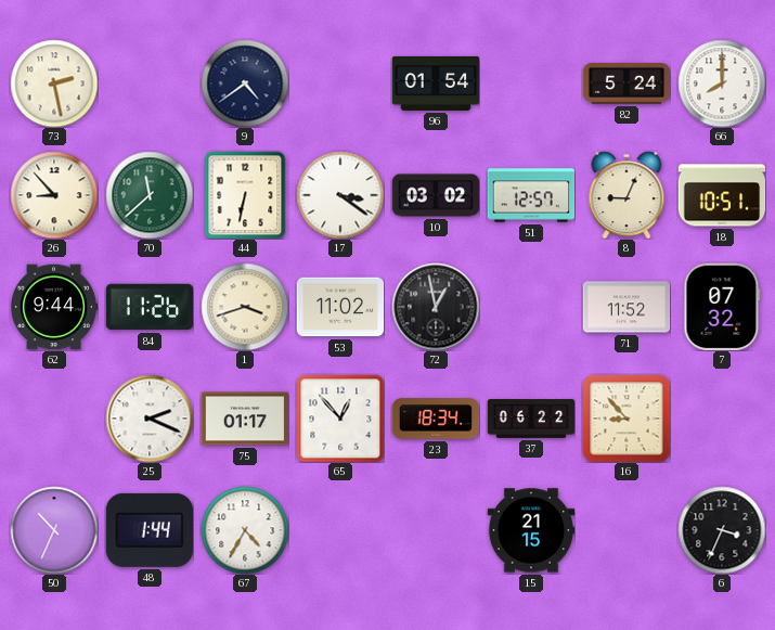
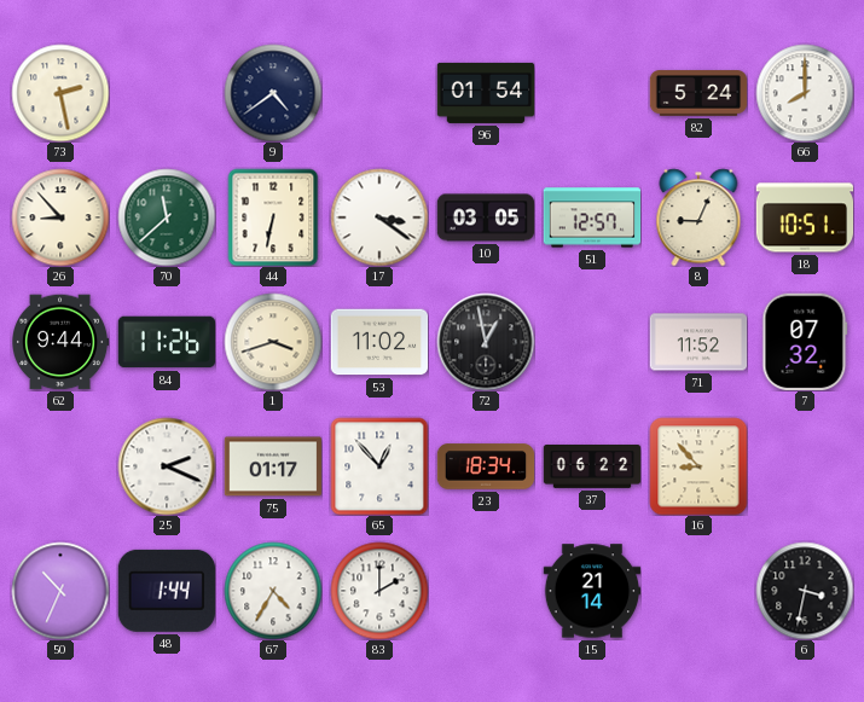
10: 03:02 -> 03:05
83: none -> 2:00
15: 21:15 -> 21:14
6: 3:34 -> 3:32
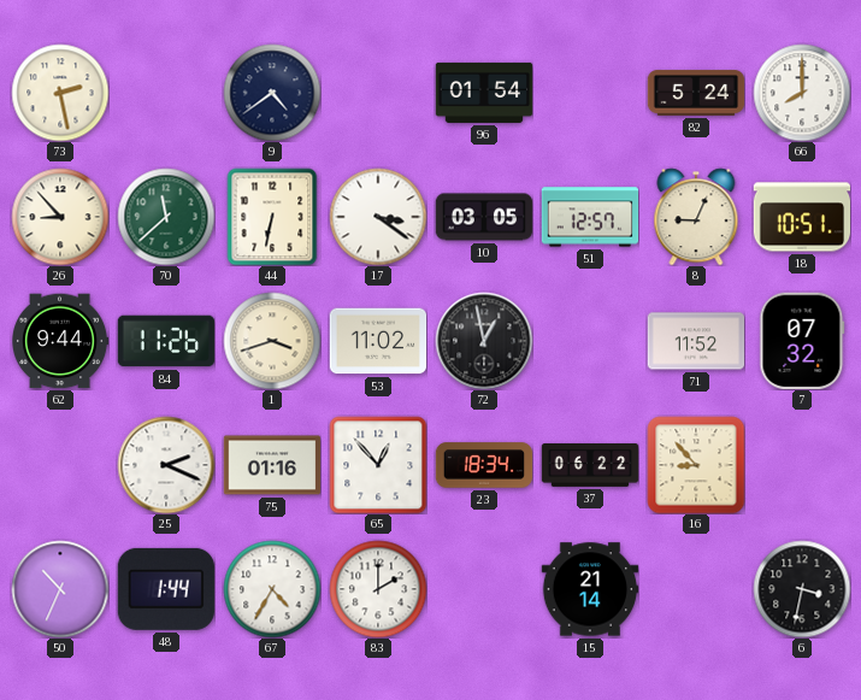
75: 01:17 -> 01:16
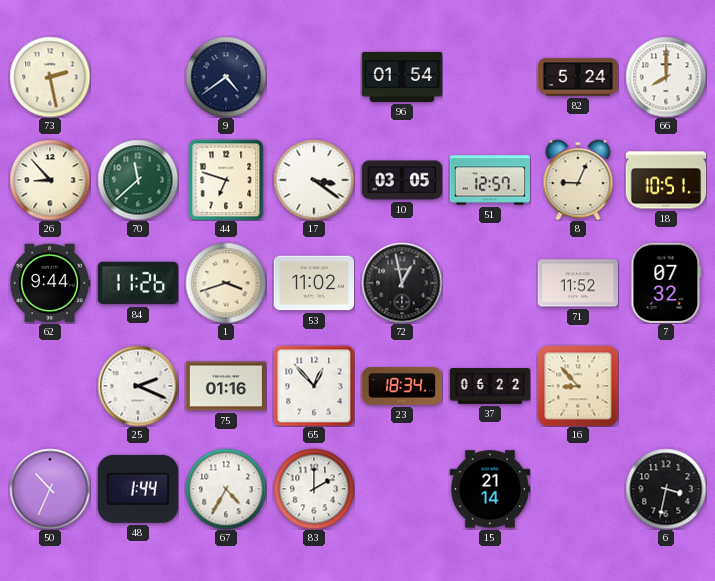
44: 6:32 -> 6:48
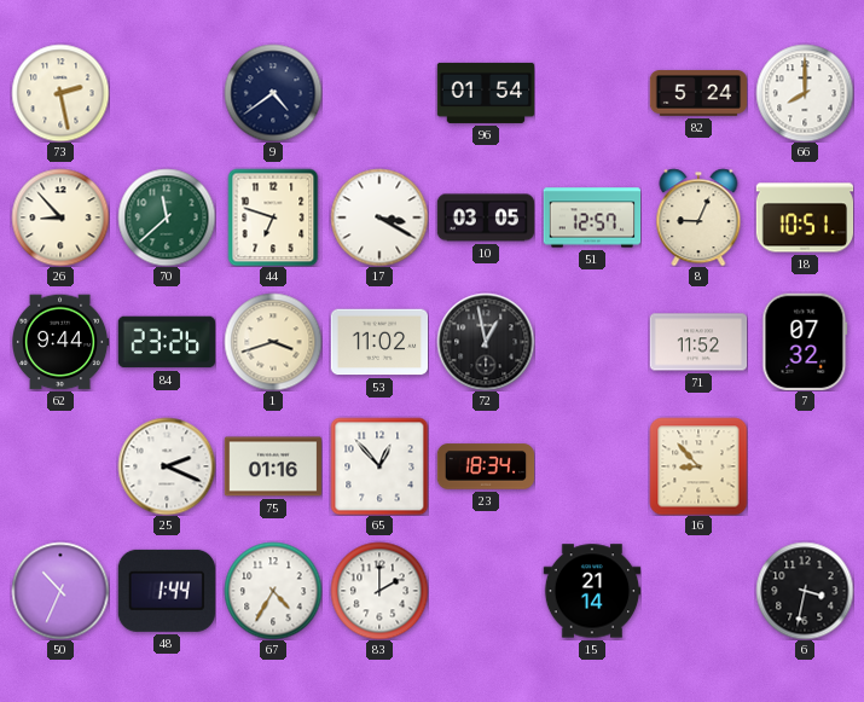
17: 3:21 -> 3:20
84: 11:26 -> 23:26
37: 06:22 -> none
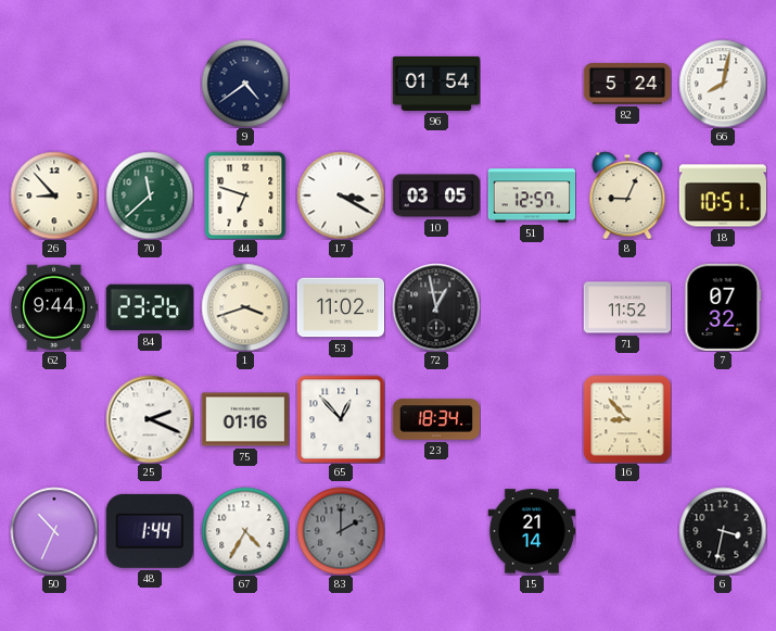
73: 2:28 -> none
66: 8:00 -> 8:02
83 dial: white -> grey
